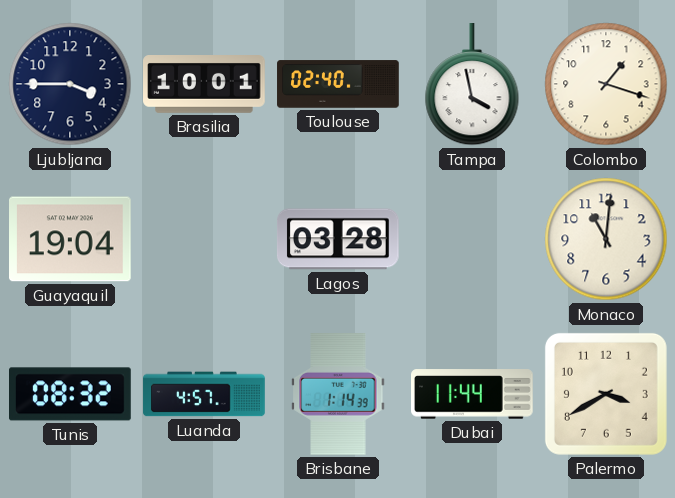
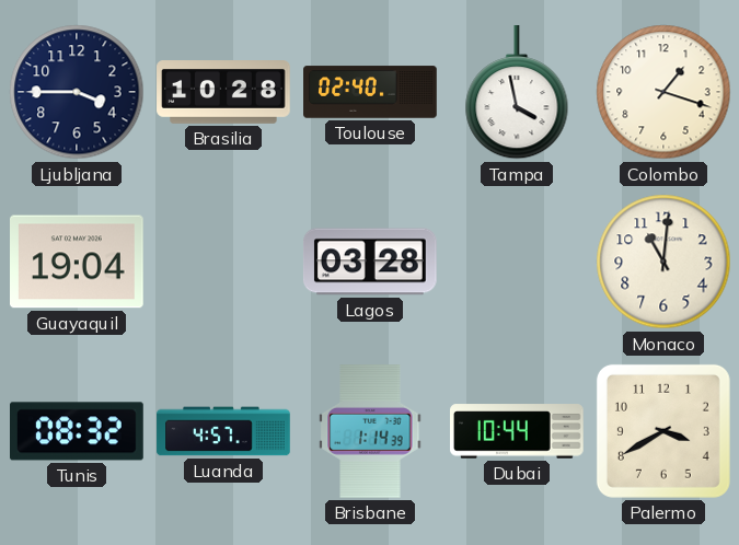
Brasilia: 10:01 -> 10:28
Dubai: 11:44 -> 10:44
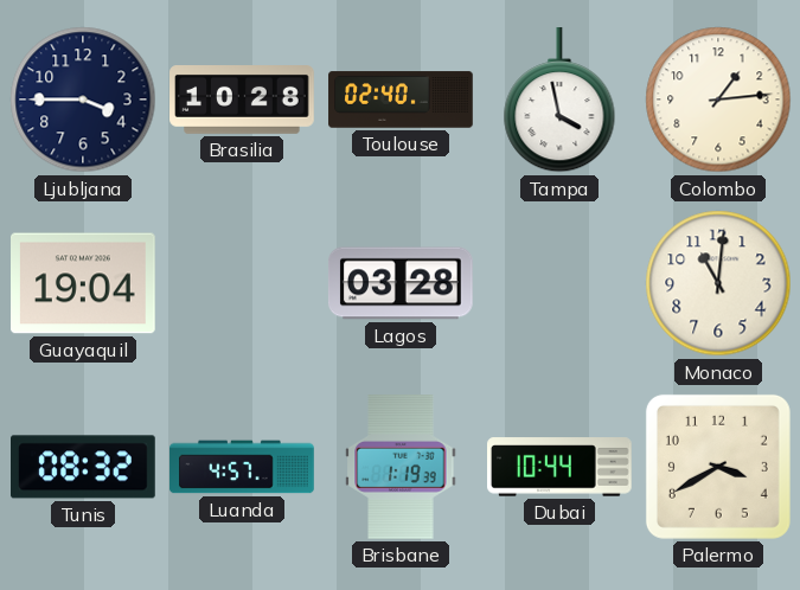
Colombo: 1:18 -> 1:14
Brisbane: 1:14 -> 1:19
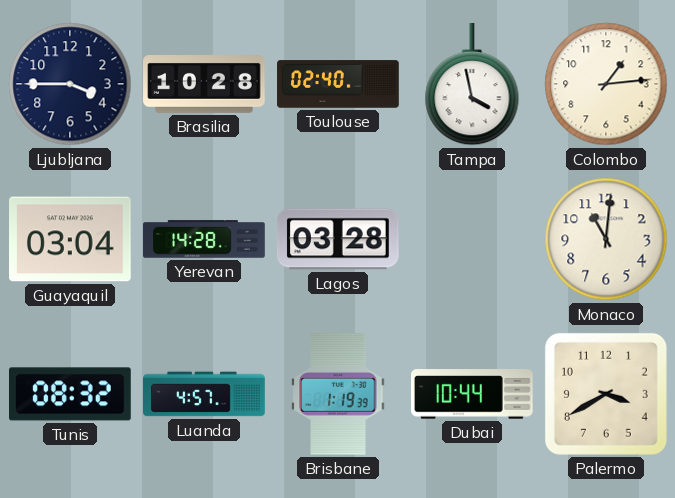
Guayaquil: 19:04 -> 03:04
Yerevan: none -> 14:28
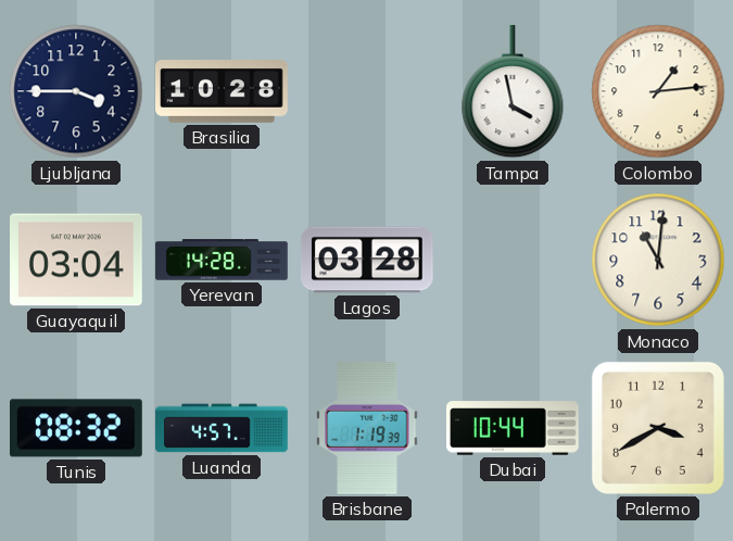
Toulouse: 02:40 -> none
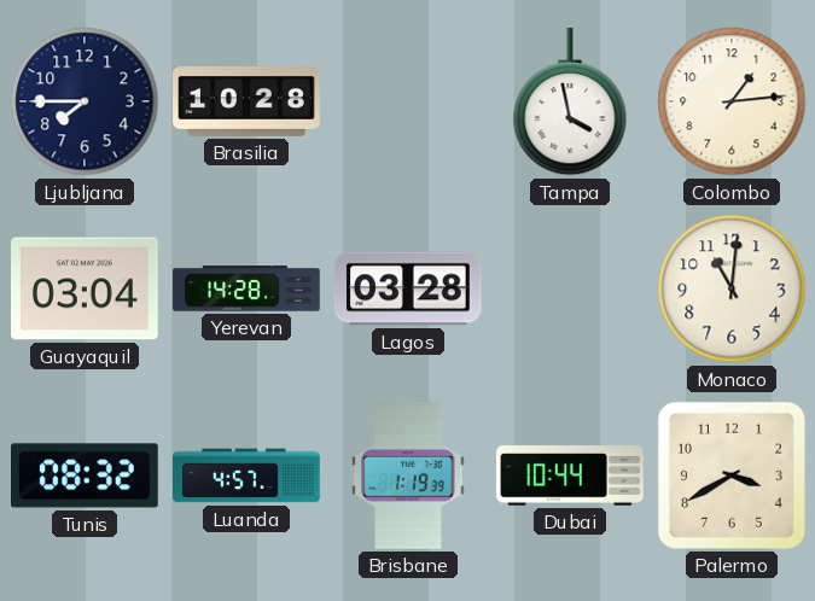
Ljubljana: 3:45 -> 7:45
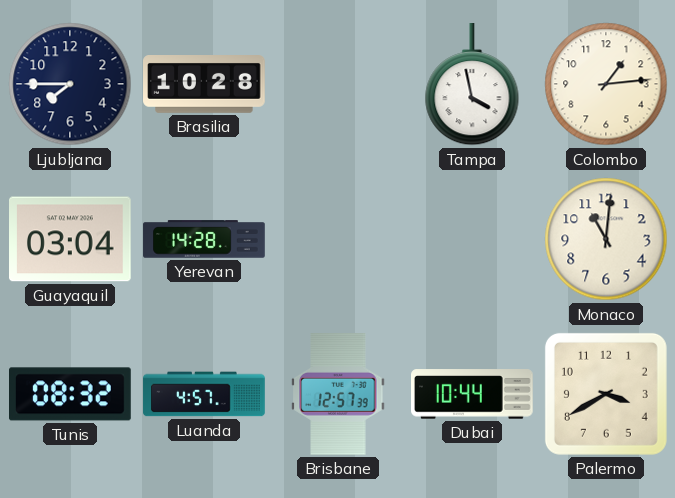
Lagos: 03:28 -> none
Brisbane: 1:19 -> 12:57
